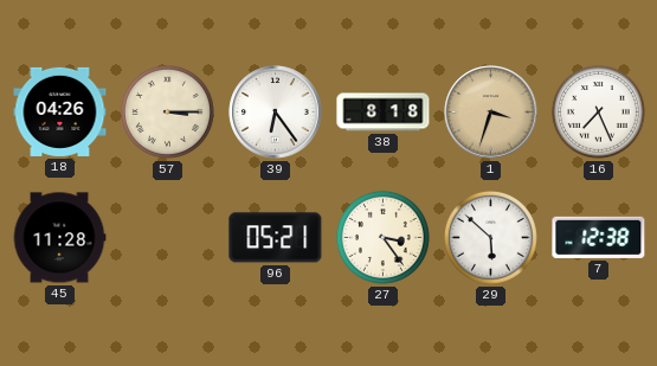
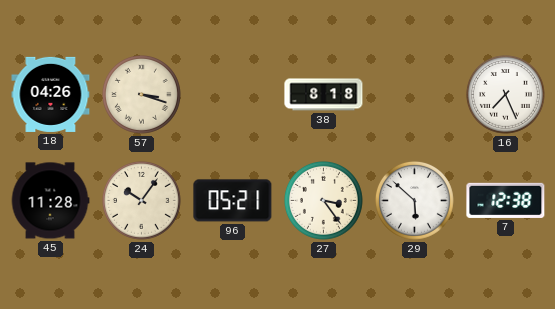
57: 3:15 -> 3:18
39: 6:24 -> none
1: 3:33 -> none
24: none -> 10:06
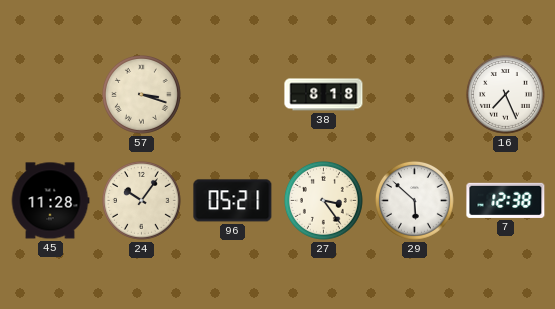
18: 04:26 -> none
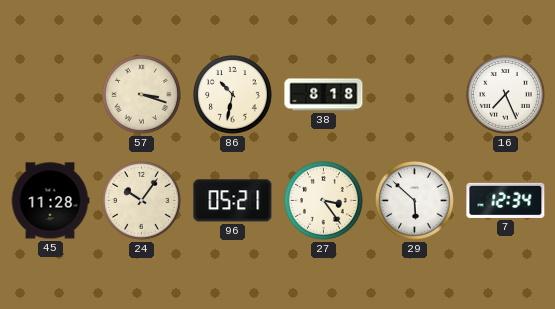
86: none -> 10:32
7: 12:38 -> 12:34
